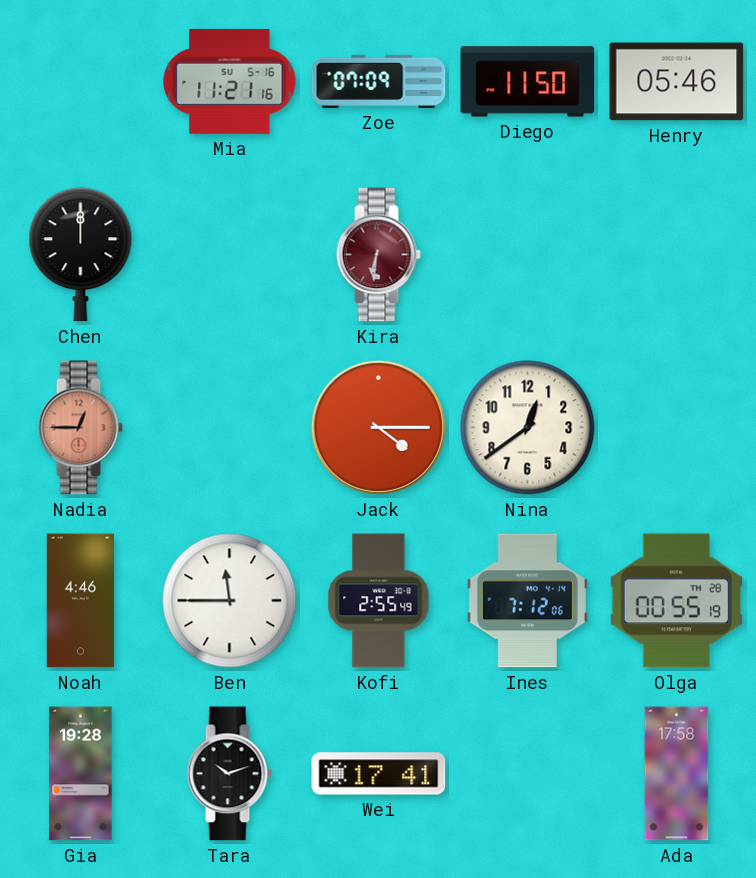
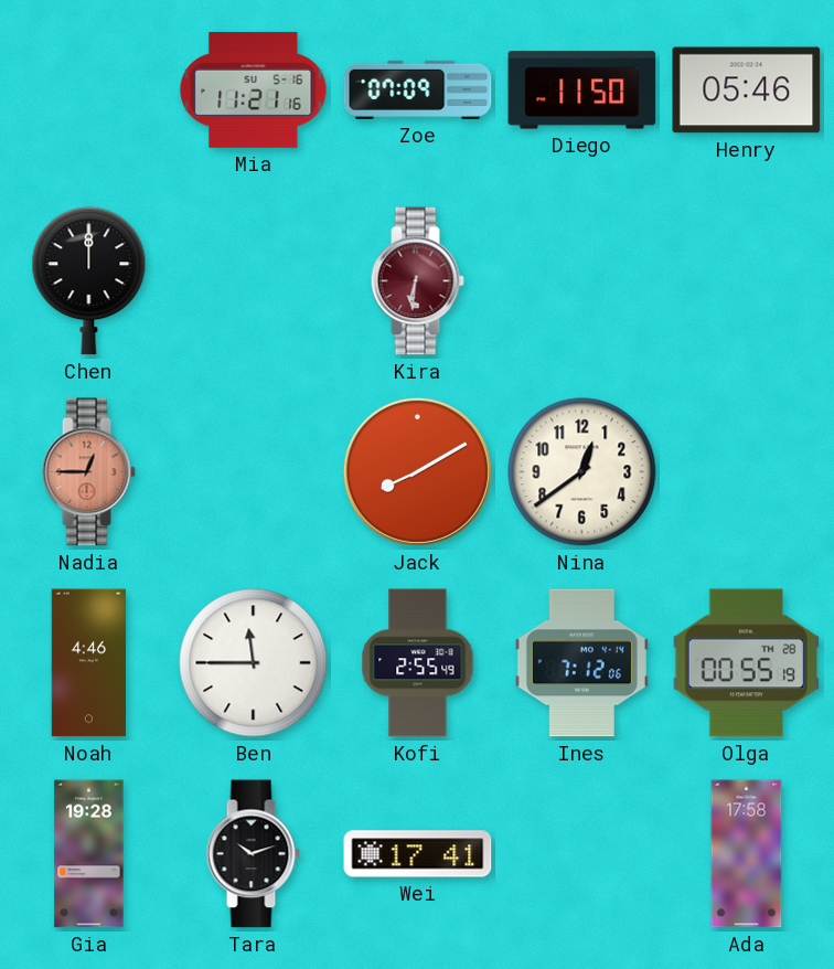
Jack: 4:15 -> 8:10
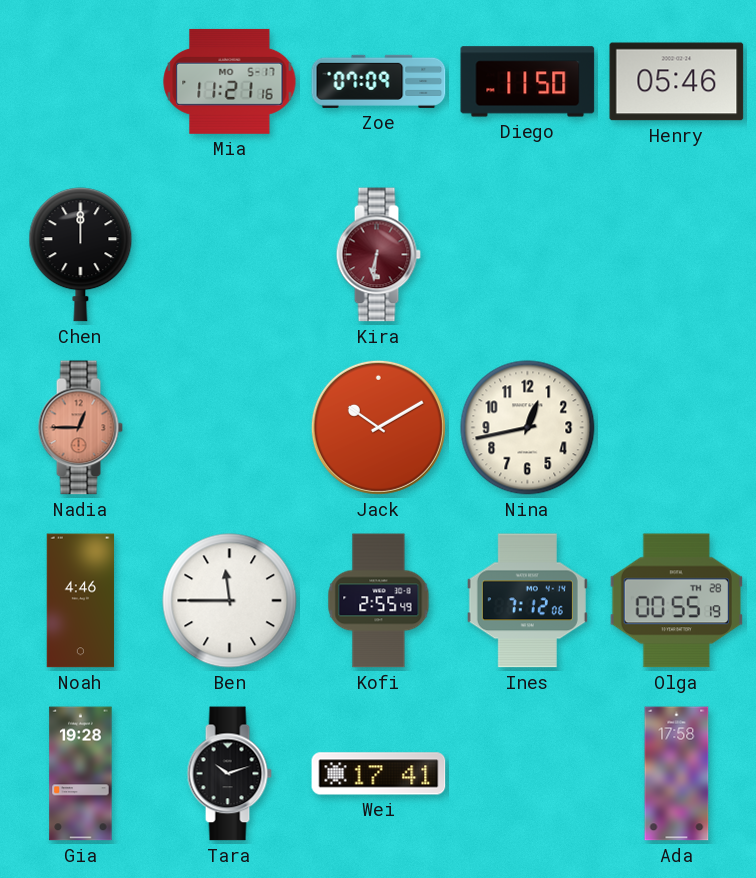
Mia date: SU 5-16 -> MO 5-17
Jack: 8:10 -> 10:10
Nina: 12:39 -> 12:43
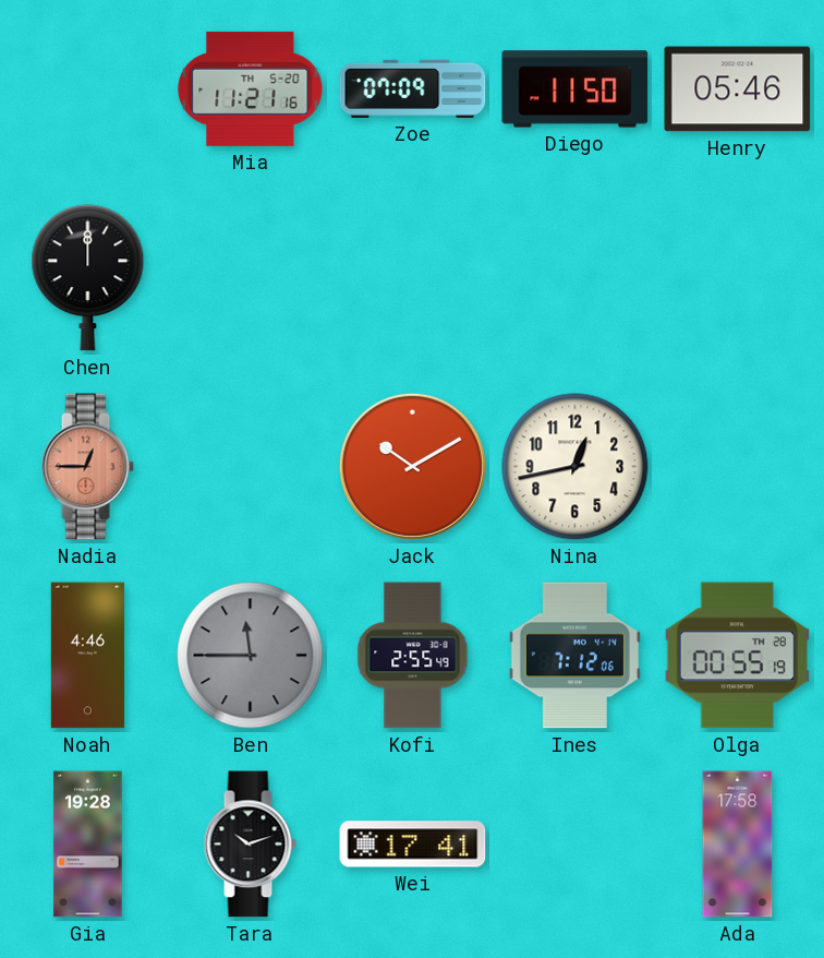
Mia date: MO 5-17 -> TH 5-20
Kira: 6:31 -> none
Ben dial: white -> grey
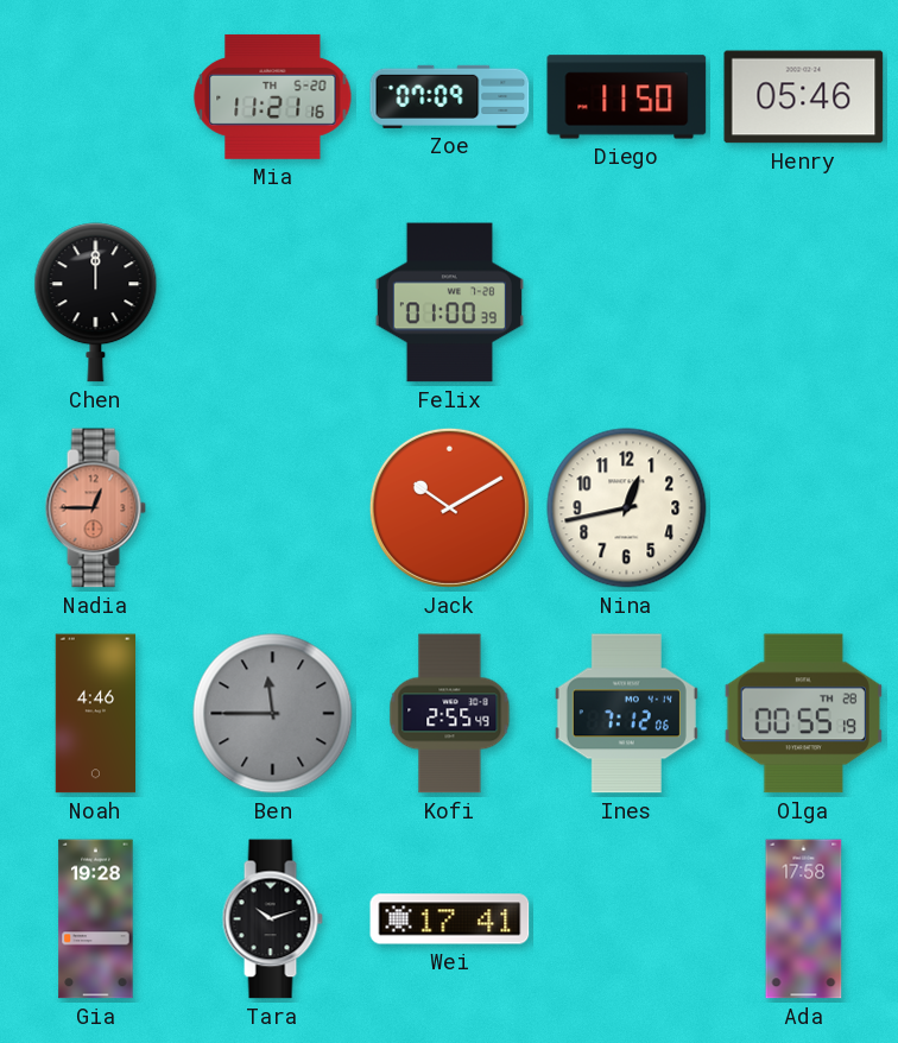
Felix: none -> 01:00
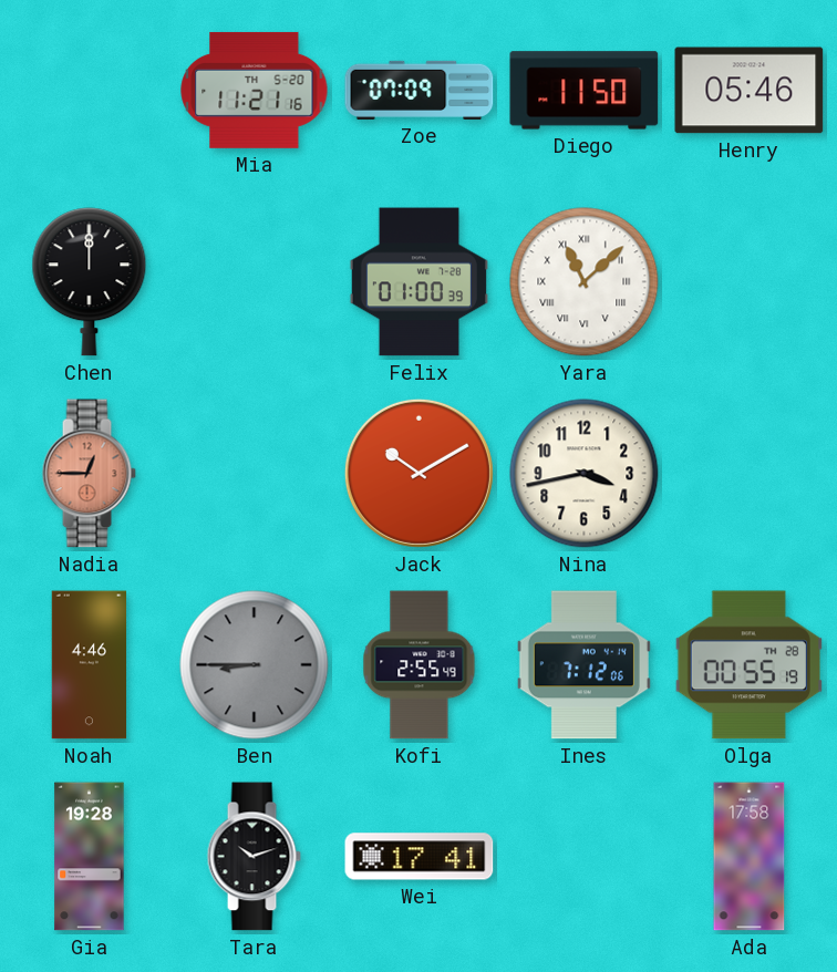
Yara: none -> 11:08
Nina: 12:43 -> 3:43
Ben: 11:45 -> 8:45
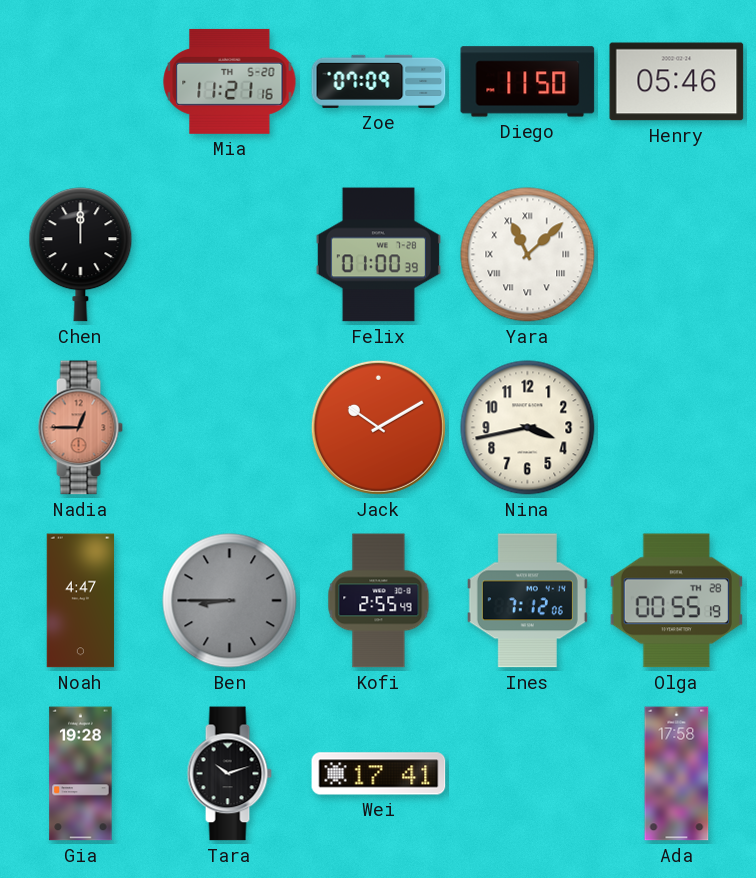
Noah: 4:46 -> 4:47
